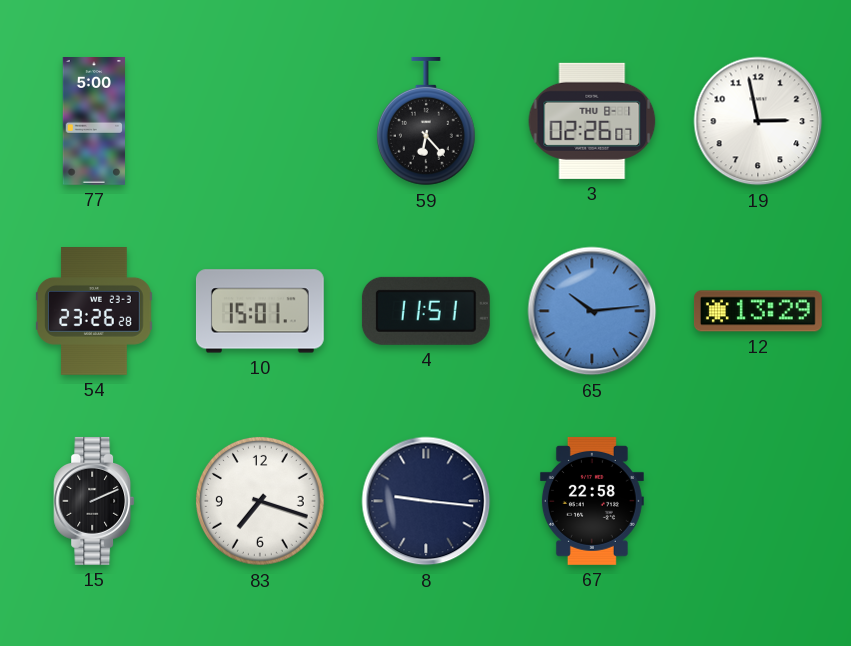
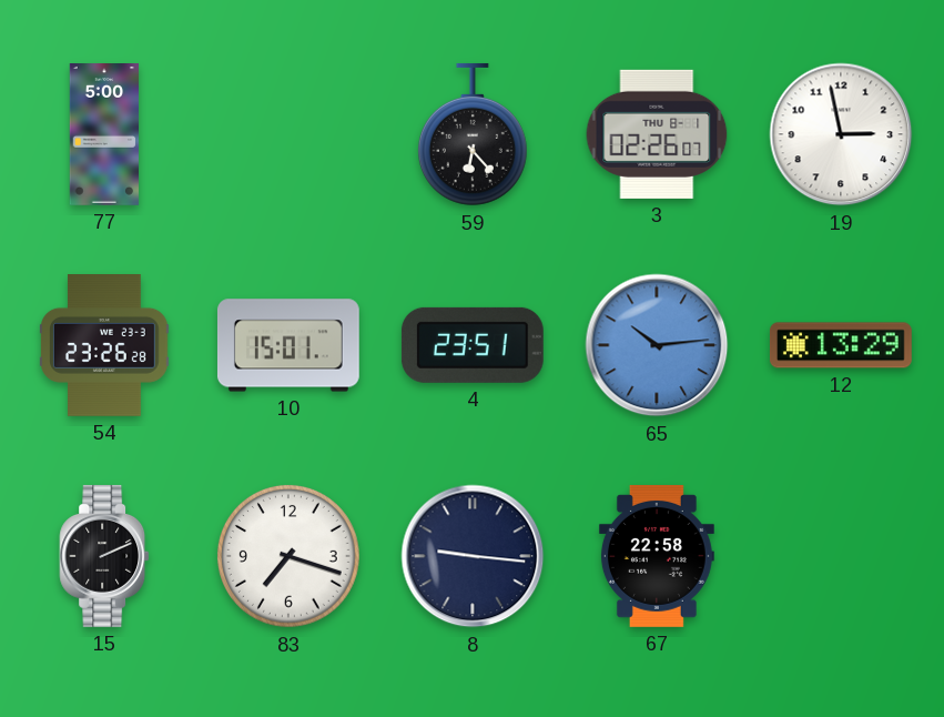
4: 11:51 -> 23:51
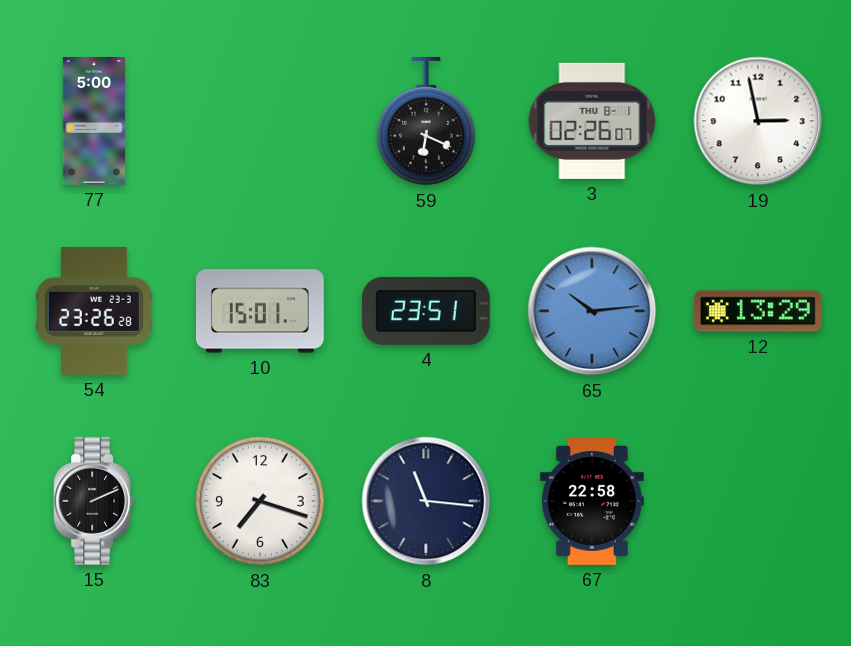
59: 6:23 -> 6:19
8: 9:16 -> 11:16
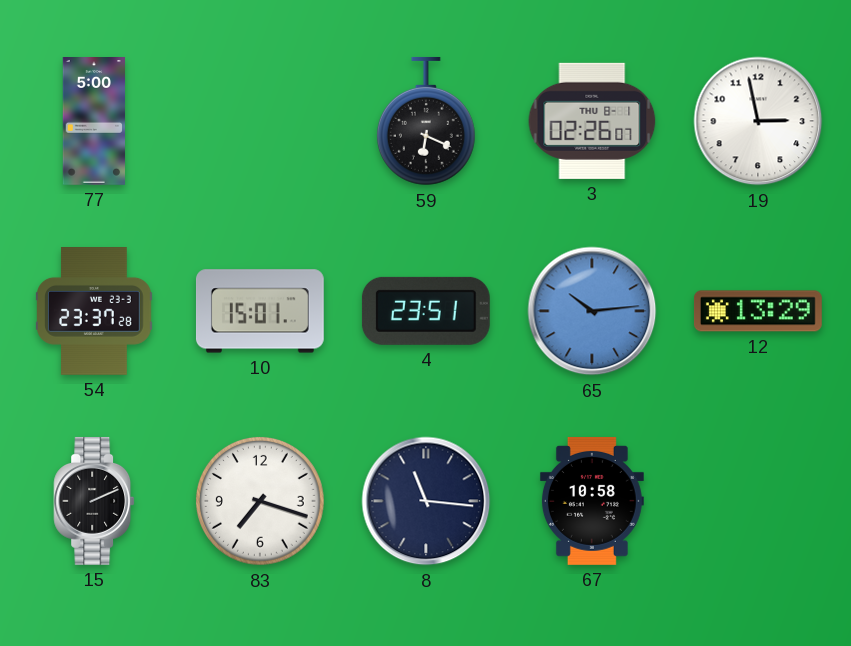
54: 23:26 -> 23:37
67: 22:58 -> 10:58
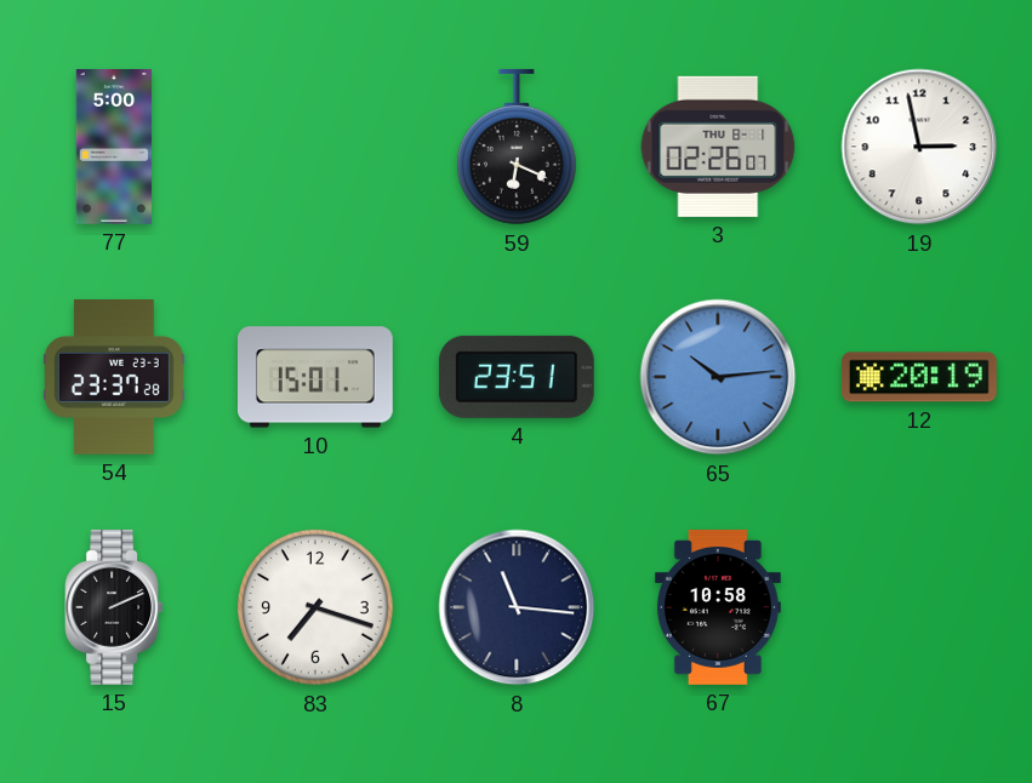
12: 13:29 -> 20:19
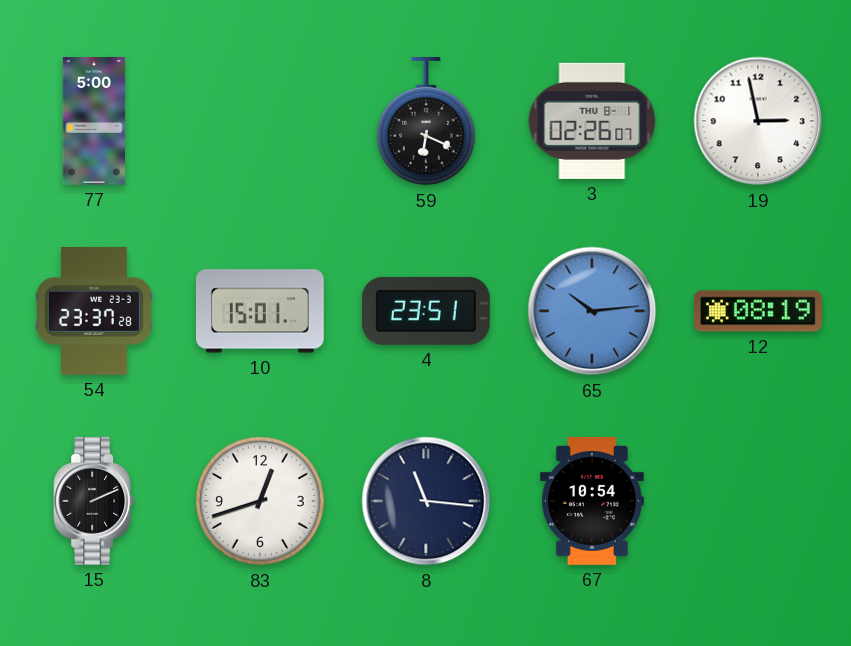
12: 20:19 -> 08:19
83: 7:18 -> 12:42
67: 10:58 -> 10:54
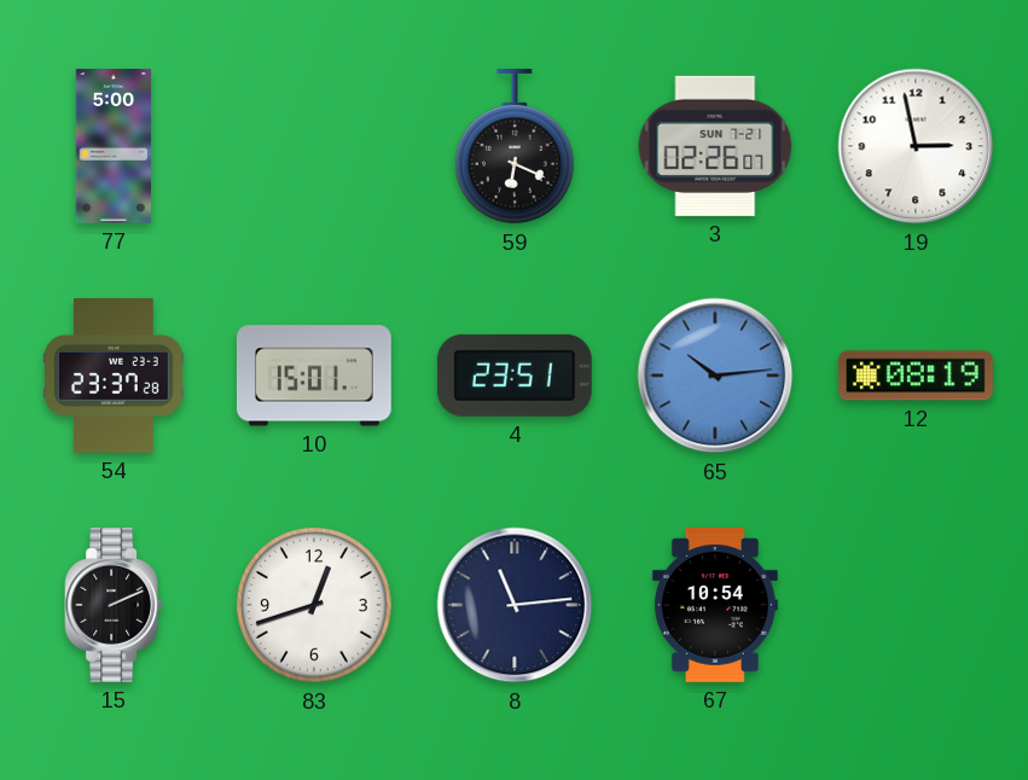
3 date: THU 8-1 -> SUN 7-21
8: 11:16 -> 11:14
